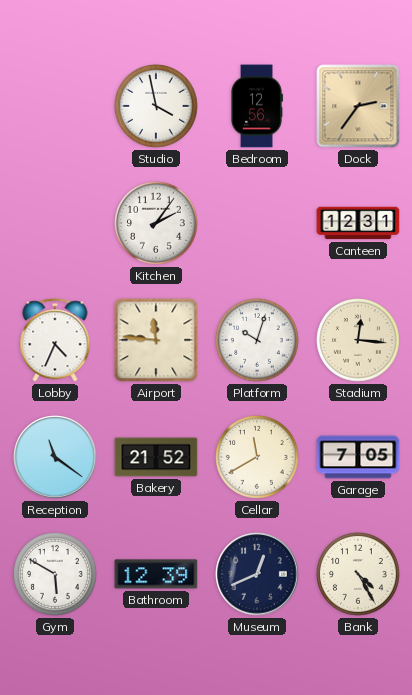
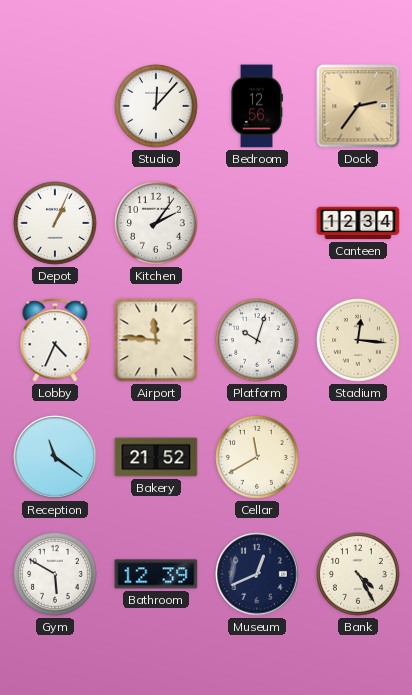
Studio: 3:58 -> 12:07
Depot: none -> 1:04
Canteen: 12:31 -> 12:34
Garage: 7:05 -> none
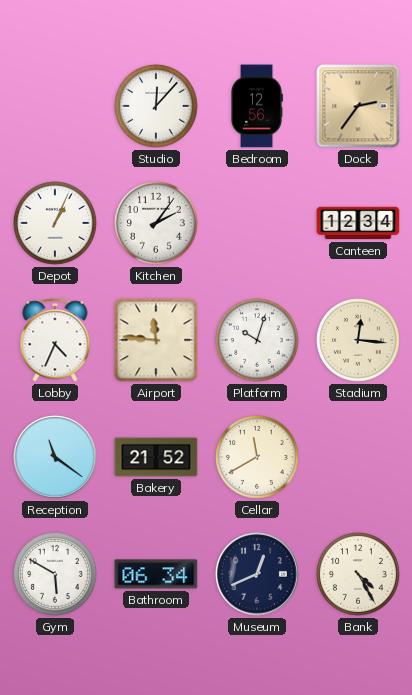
Bathroom: 12:39 -> 06:34
